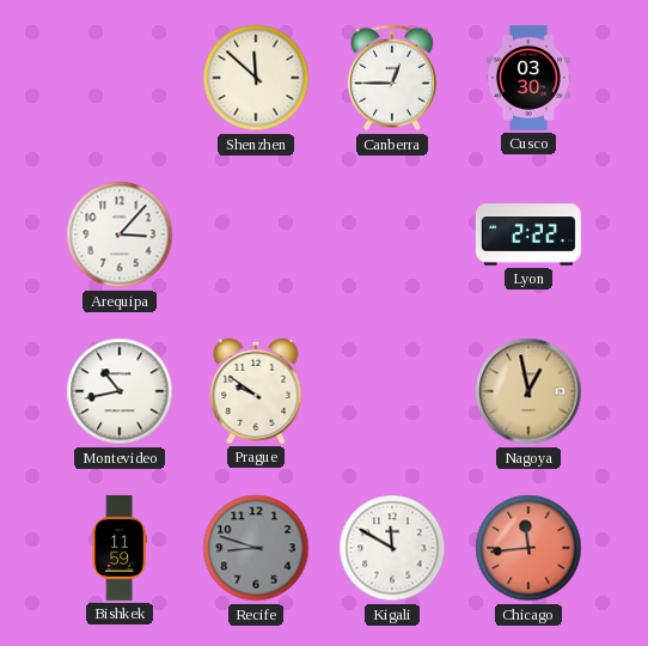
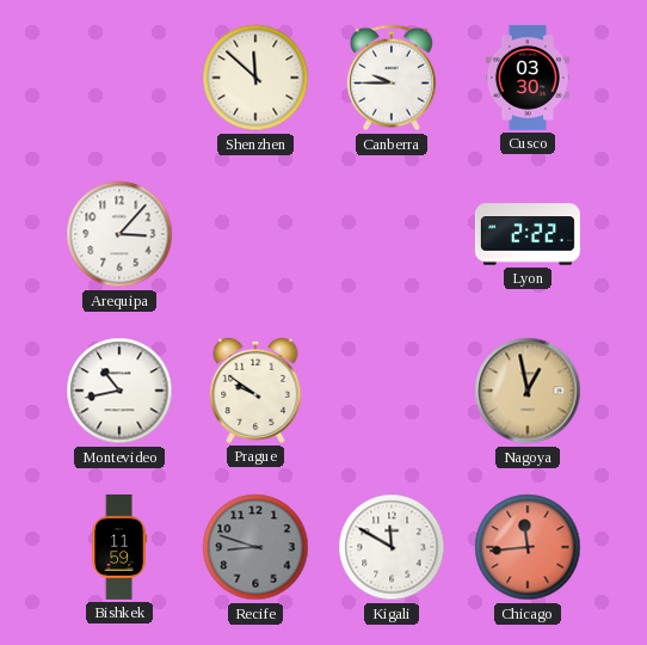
Canberra: 12:45 -> 9:45
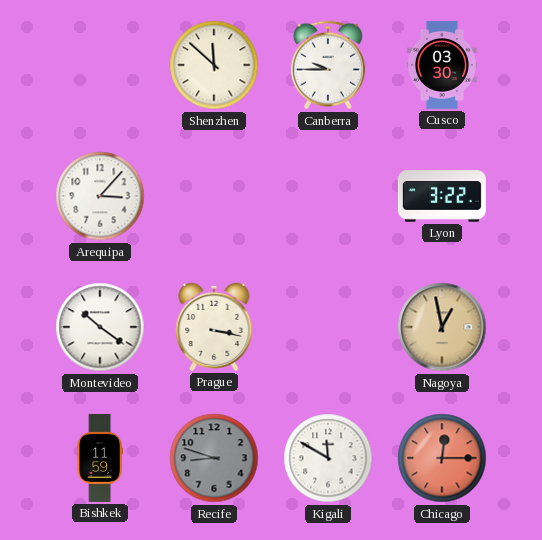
Lyon: 2:22 -> 3:22
Montevideo: 10:43 -> 10:21
Prague: 9:51 -> 3:17
Chicago: 11:44 -> 12:15
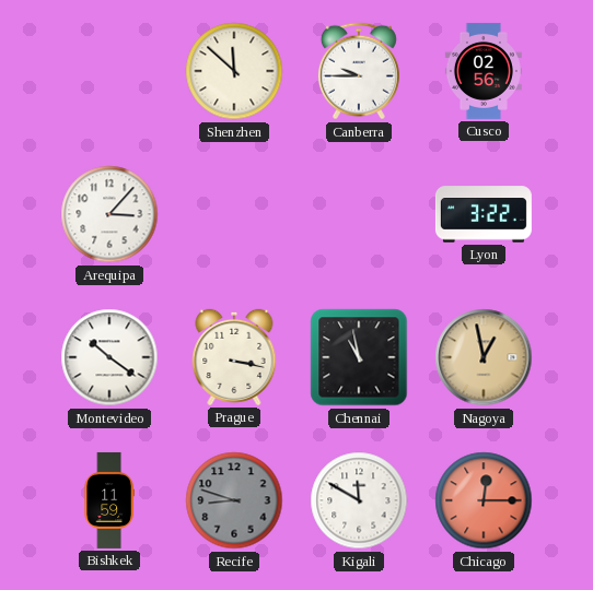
Cusco: 03:30 -> 02:56
Chennai: none -> 10:58
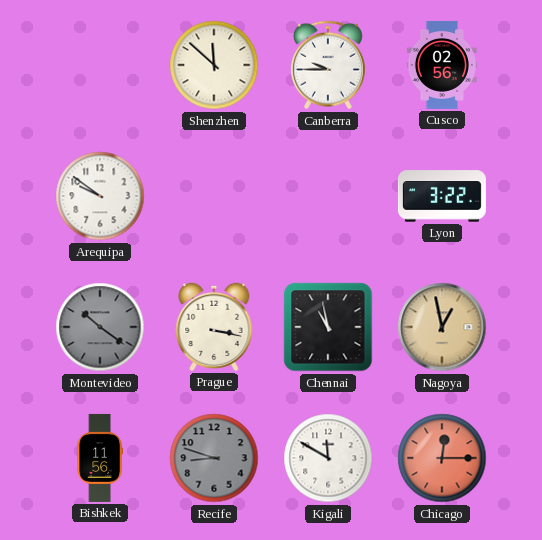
Arequipa: 3:07 -> 9:51
Montevideo dial: white -> grey
Bishkek: 11:59 -> 11:56
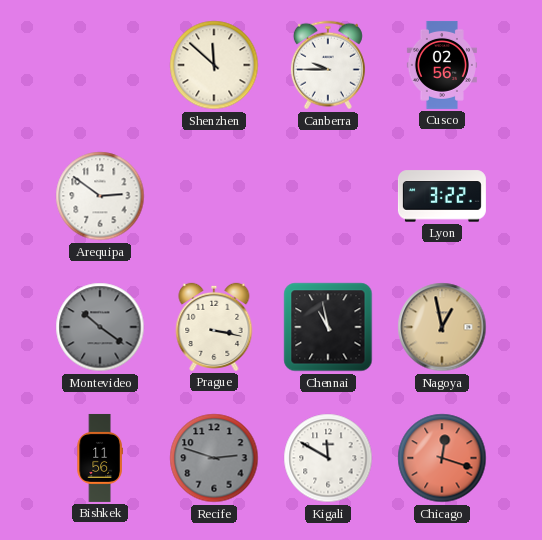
Arequipa: 9:51 -> 2:51
Recife: 8:48 -> 2:48
Chicago: 12:15 -> 12:18
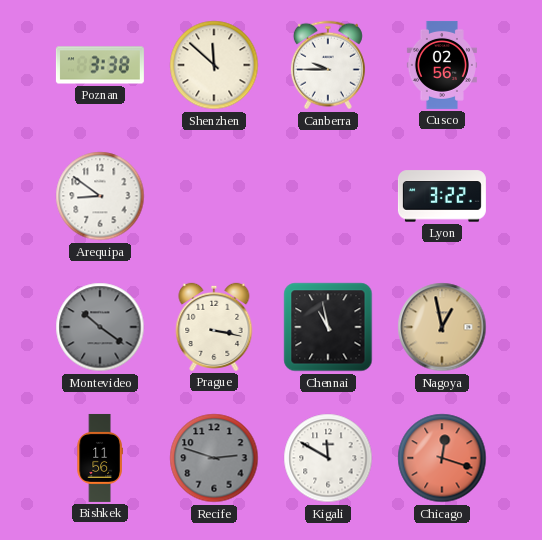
Poznan: none -> 3:38
Arequipa: 2:51 -> 8:51
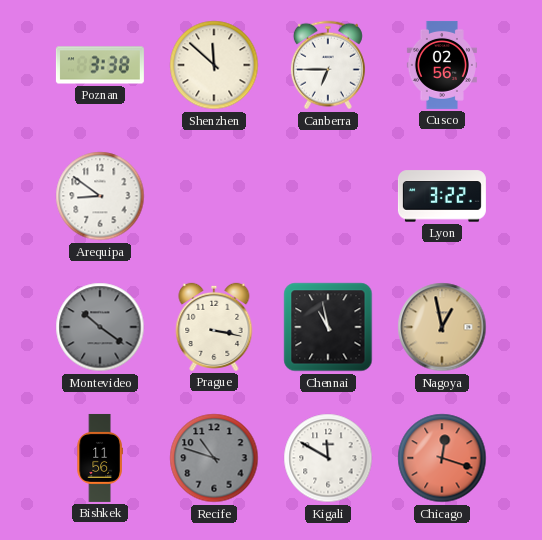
Canberra: 9:45 -> 6:45
Recife: 2:48 -> 10:48
